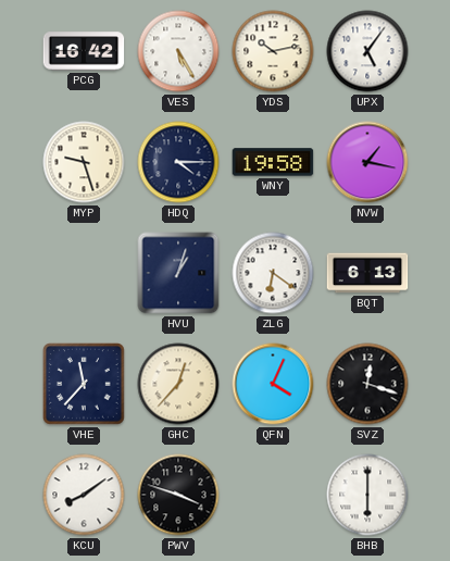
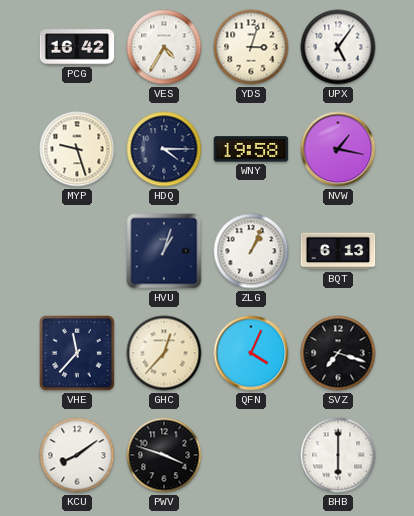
VES: 5:25 -> 4:35
YDS: 10:13 -> 3:03
ZLG: 6:21 -> 1:04
SVZ: 12:18 -> 7:18
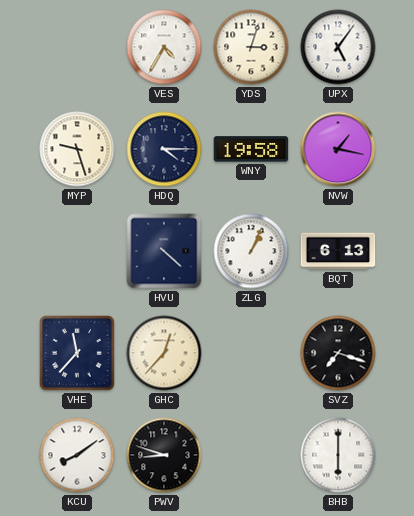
PCG: 16:42 -> none
HVU: 1:03 -> 4:22
QFN: 4:04 -> none
PWV: 3:48 -> 8:48
